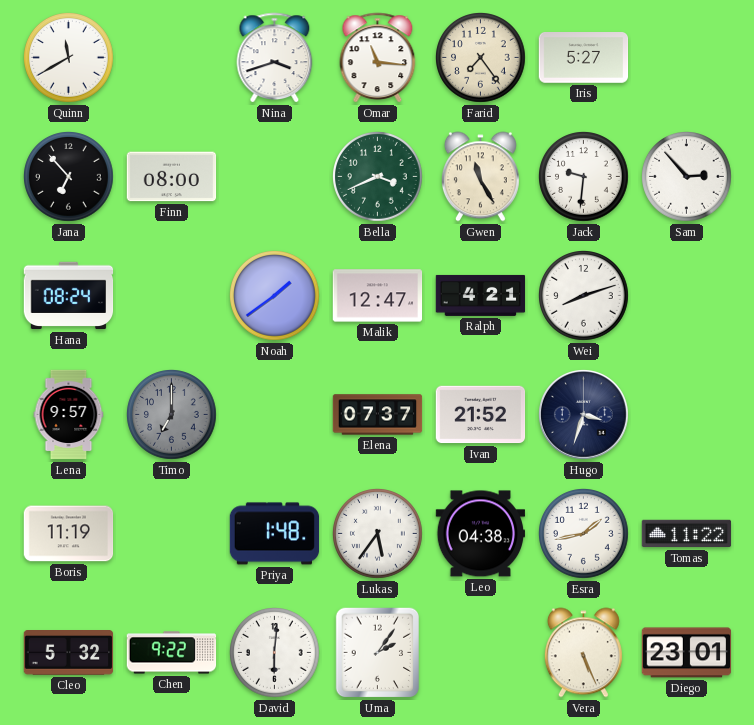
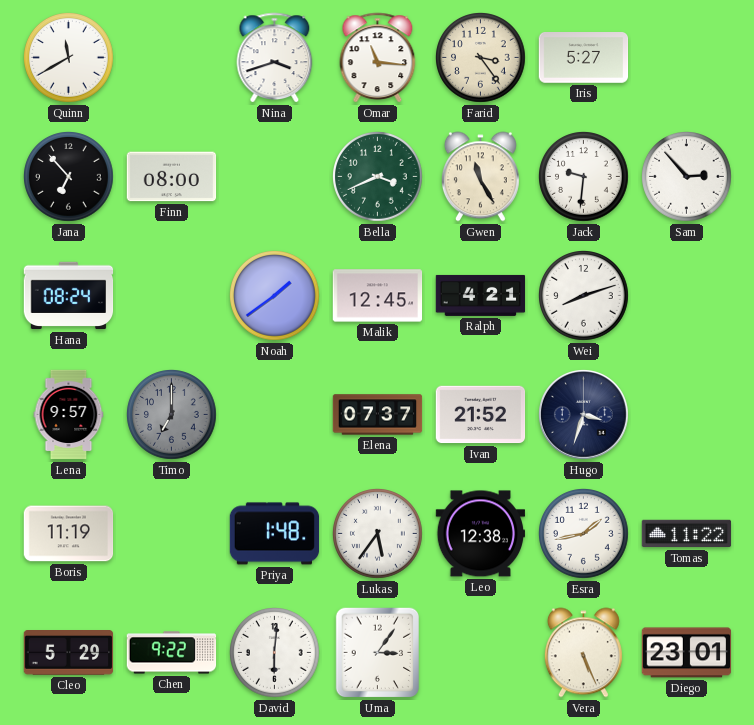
Farid: 7:24 -> 3:24
Malik: 12:47 -> 12:45
Leo: 04:38 -> 12:38
Cleo: 5:32 -> 5:29
Uma: 2:06 -> 3:06
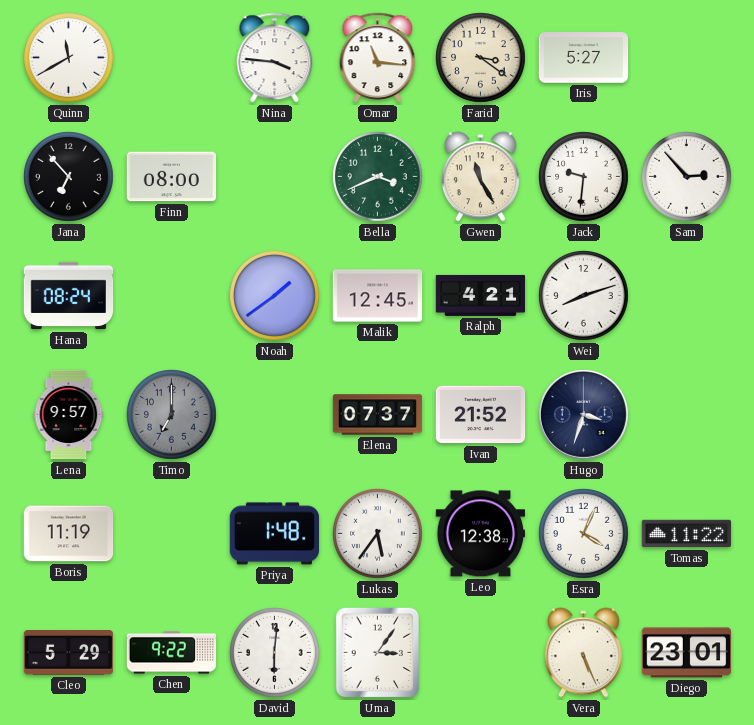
Nina: 3:42 -> 3:46
Farid: 3:24 -> 3:21
Esra: 1:43 -> 4:04
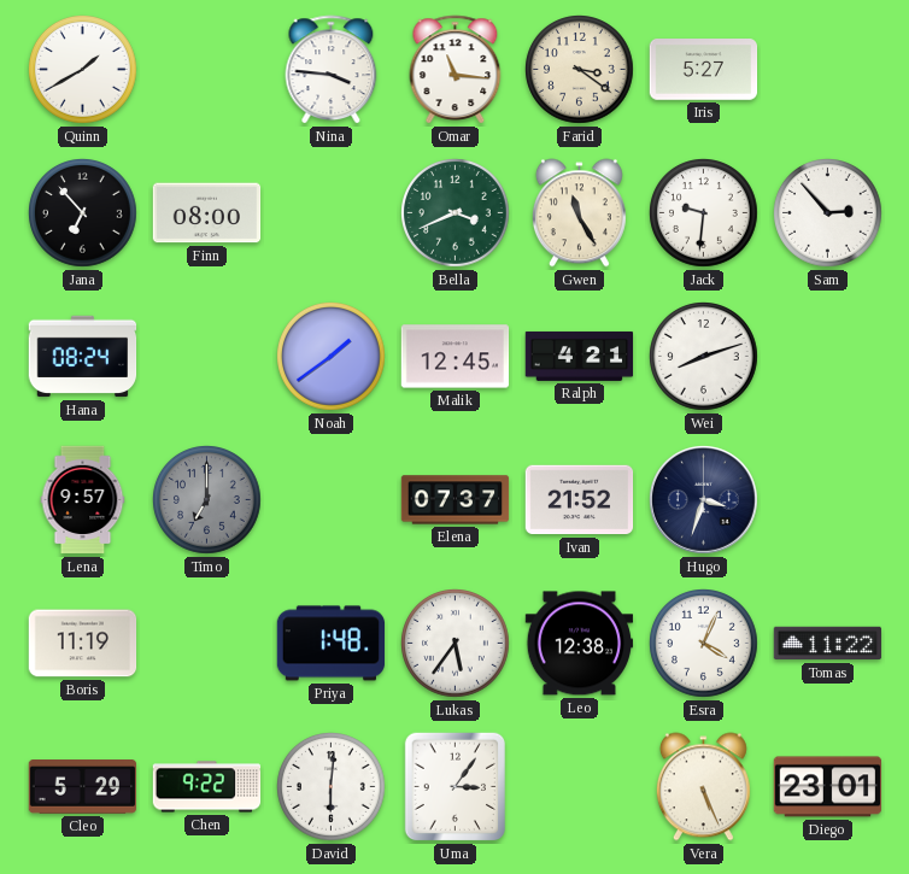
Quinn: 11:40 -> 1:40
